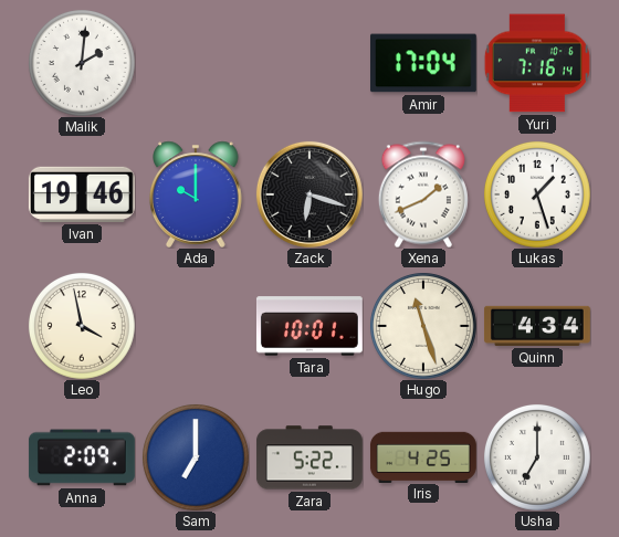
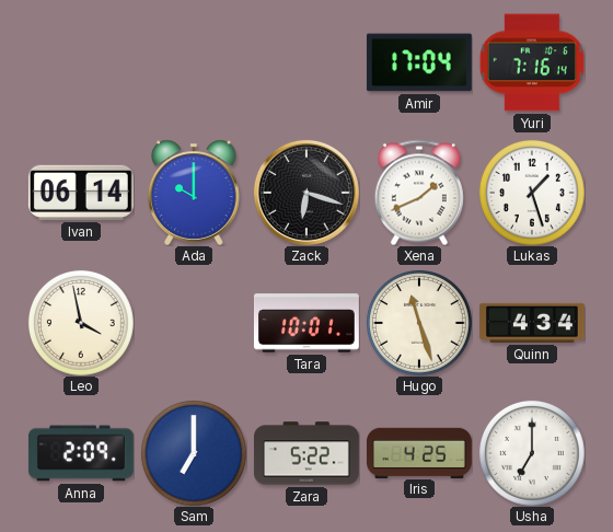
Malik: 2:01 -> none
Ivan: 19:46 -> 06:14
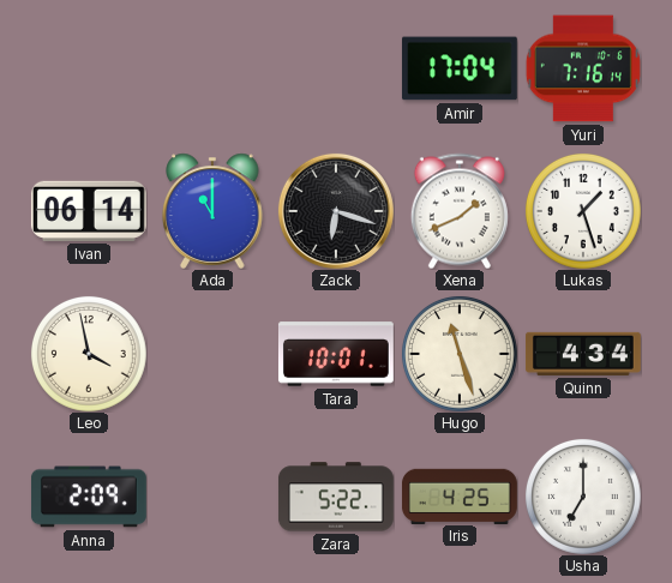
Ada: 10:00 -> 11:00
Sam: 7:00 -> none
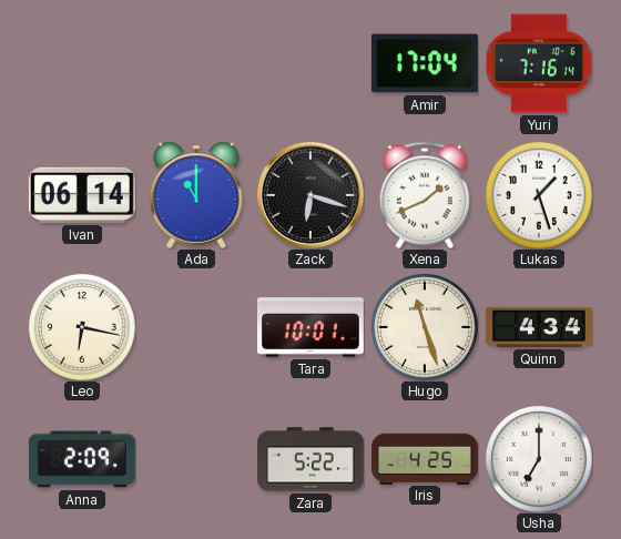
Leo: 3:58 -> 6:17
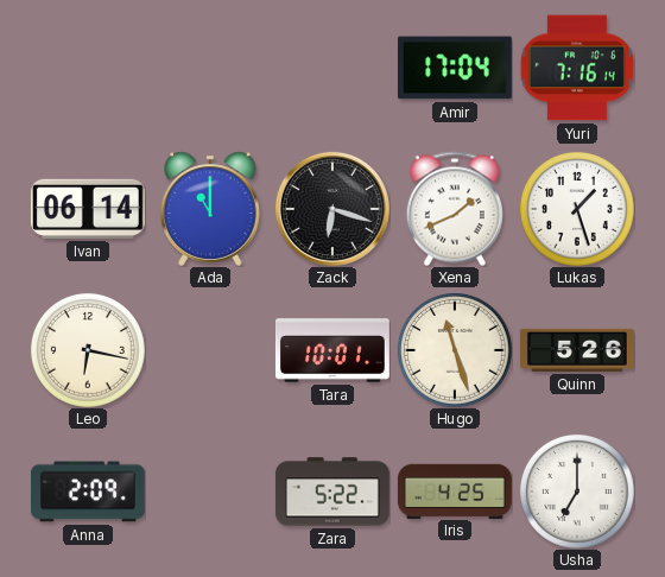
Quinn: 4:34 -> 5:26
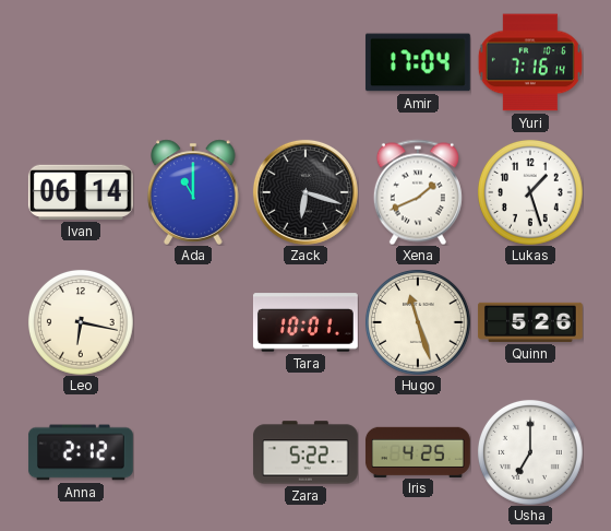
Anna: 2:09 -> 2:12
